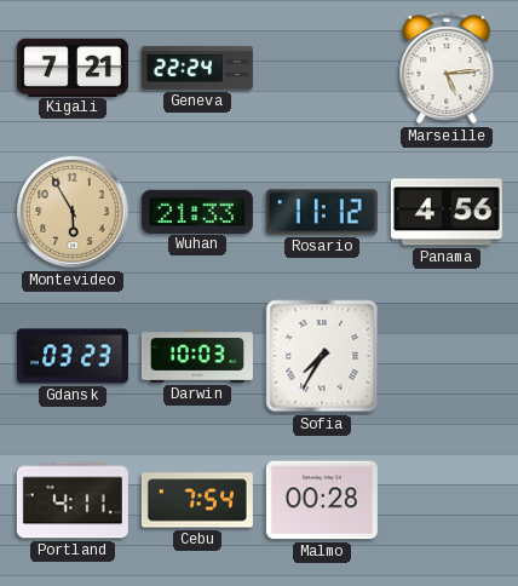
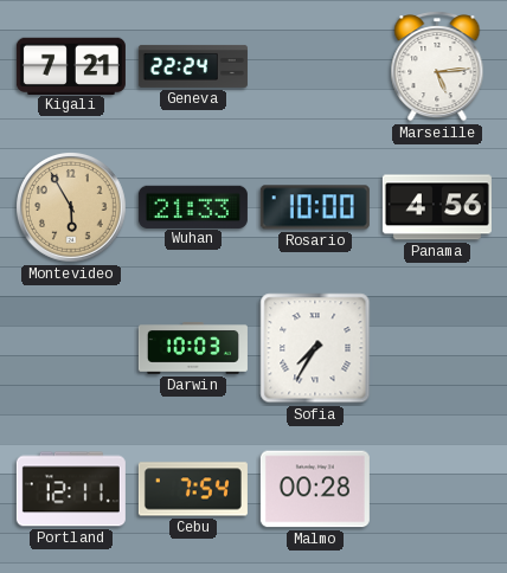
Rosario: 11:12 -> 10:00
Gdansk: 03:23 -> none
Portland: 4:11 -> 12:11
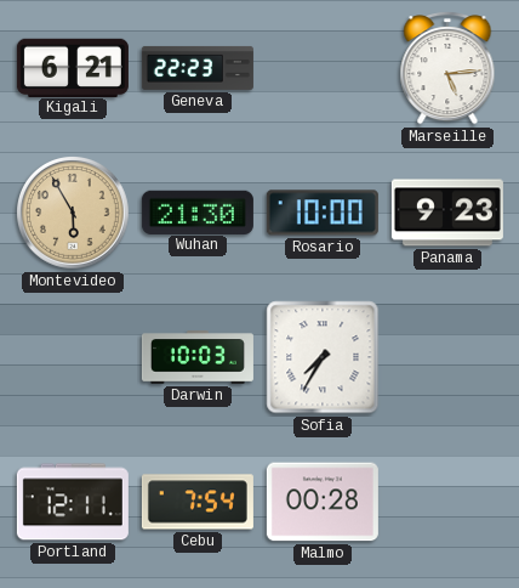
Kigali: 7:21 -> 6:21
Geneva: 22:24 -> 22:23
Wuhan: 21:33 -> 21:30
Panama: 4:56 -> 9:23
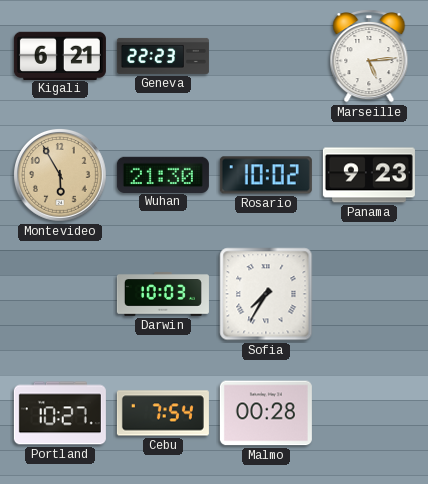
Rosario: 10:00 -> 10:02
Portland: 12:11 -> 10:27
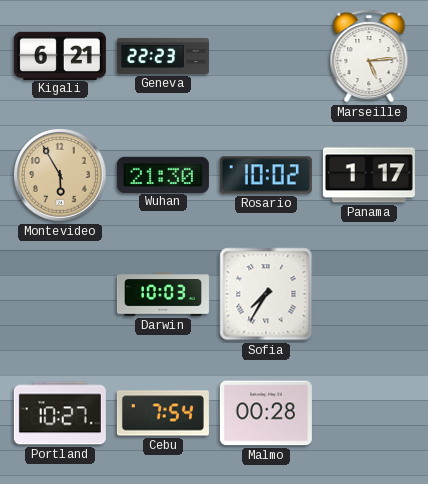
Panama: 9:23 -> 1:17
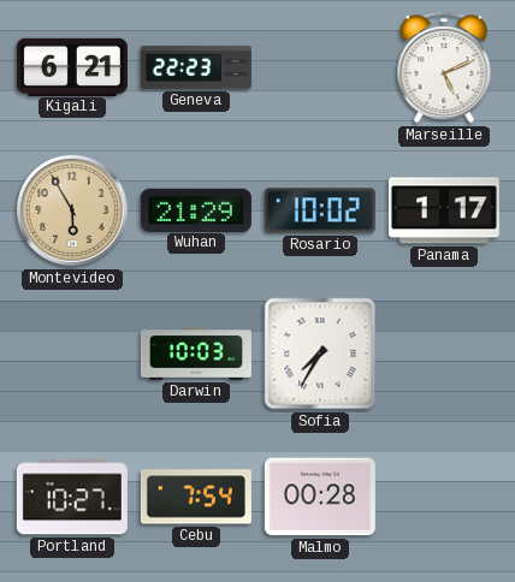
Marseille: 5:14 -> 5:11
Wuhan: 21:30 -> 21:29
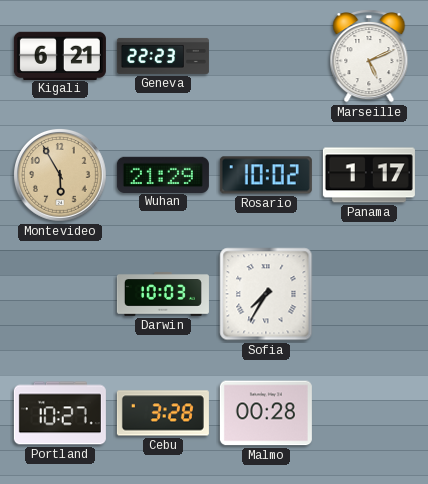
Cebu: 7:54 -> 3:28
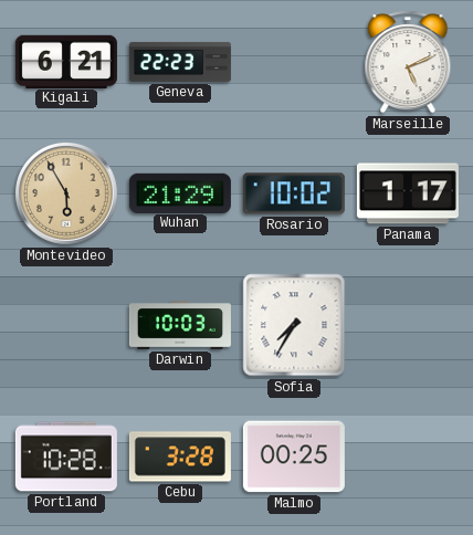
Portland: 10:27 -> 10:28
Malmo: 00:28 -> 00:25
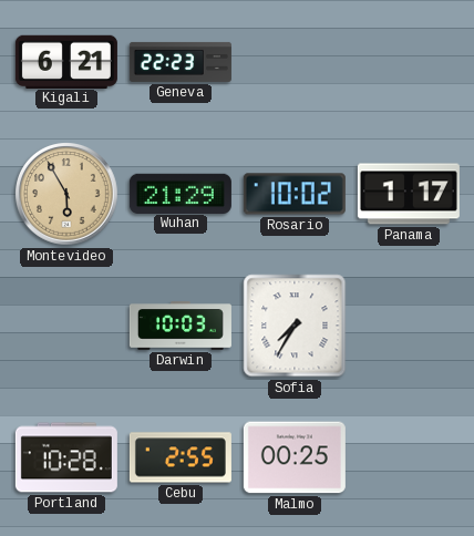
Marseille: 5:11 -> none
Cebu: 3:28 -> 2:55
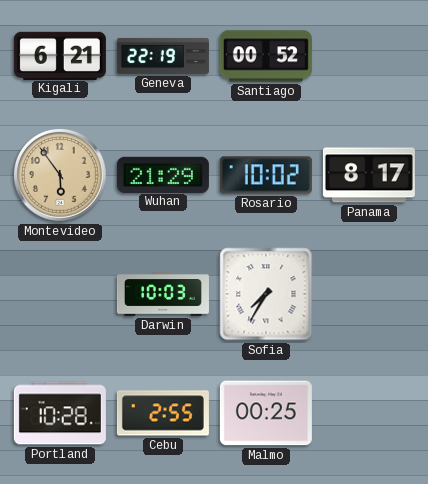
Geneva: 22:23 -> 22:19
Santiago: none -> 00:52
Montevideo: 5:55 -> 5:54
Panama: 1:17 -> 8:17
